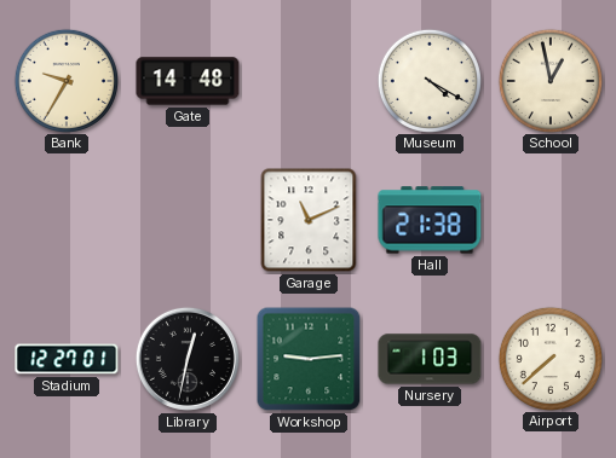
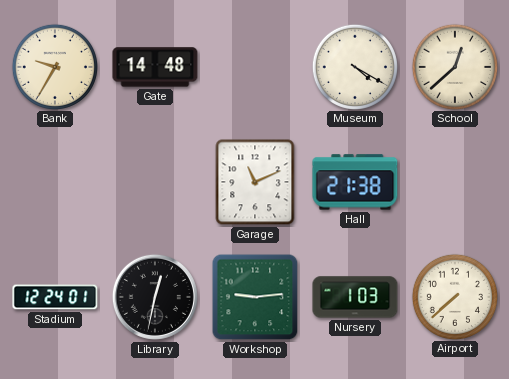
School: 12:58 -> 12:38
Stadium: 12:27 -> 12:24
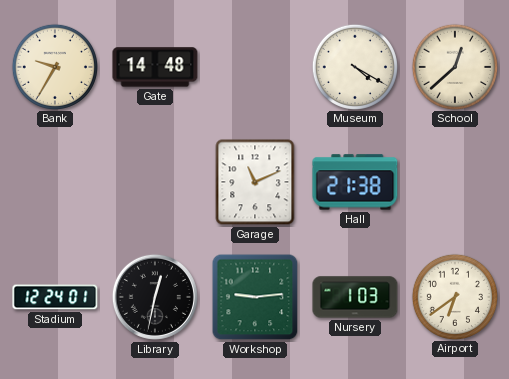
Airport: 7:38 -> 6:39
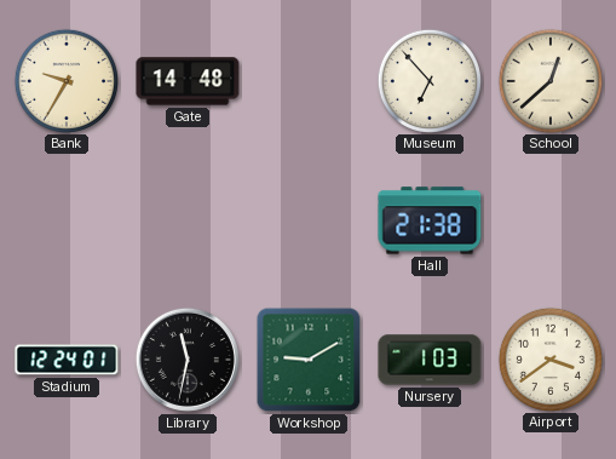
Museum: 4:20 -> 6:53
Garage: 11:11 -> none
Library: 12:32 -> 11:32
Workshop: 9:14 -> 9:10
Airport: 6:39 -> 3:39
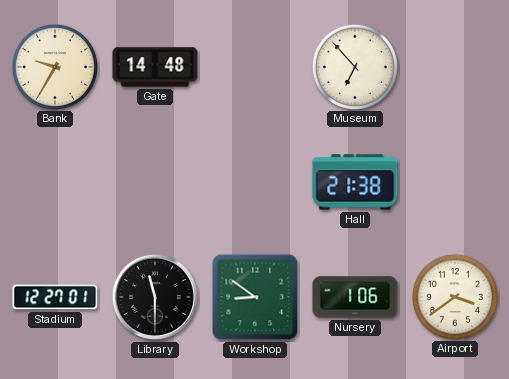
School: 12:38 -> none
Stadium: 12:24 -> 12:27
Library: 11:32 -> 11:30
Workshop: 9:10 -> 8:51
Nursery: 1:03 -> 1:06
